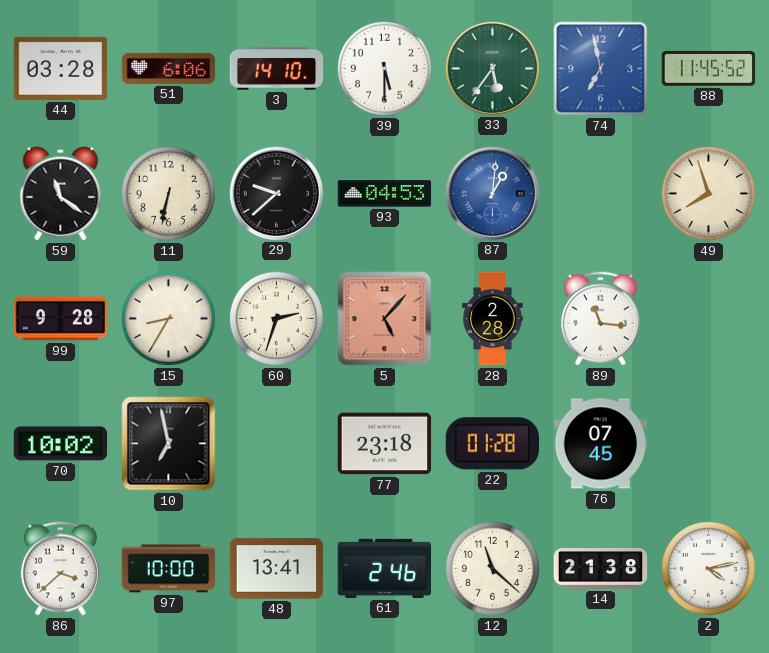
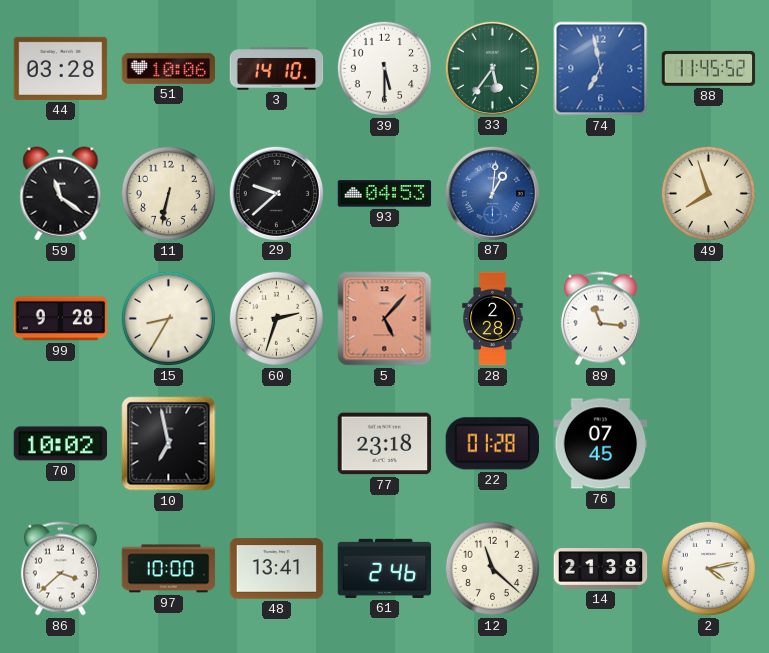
51: 6:06 -> 10:06
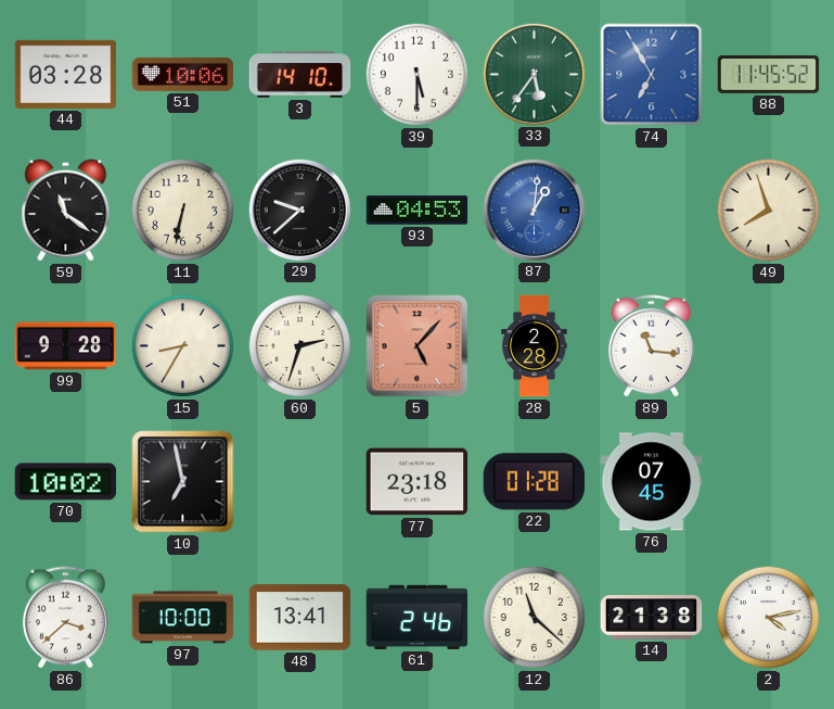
74: 6:58 -> 6:55
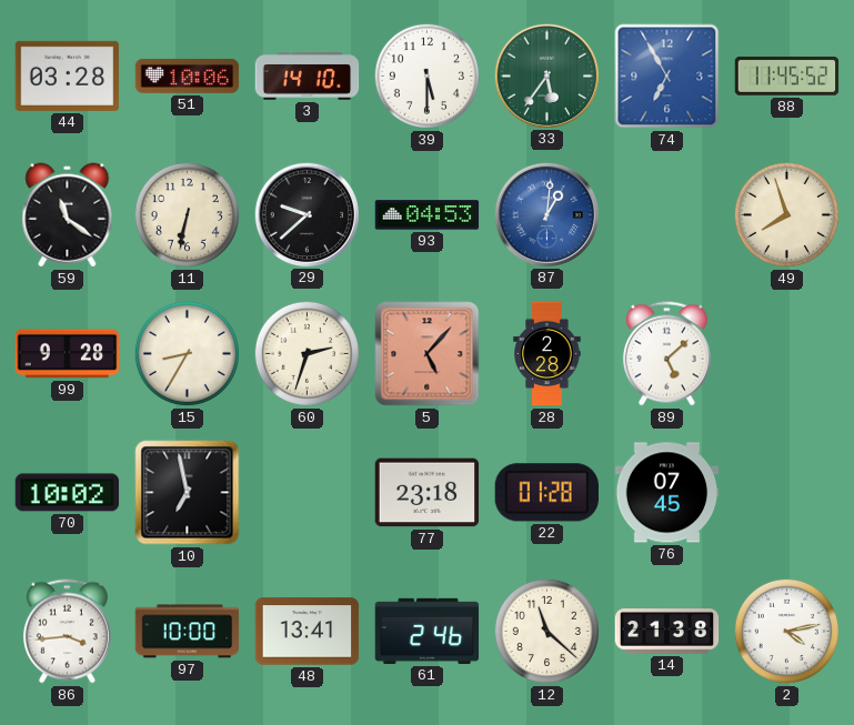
89: 11:16 -> 5:08
86: 3:38 -> 3:44
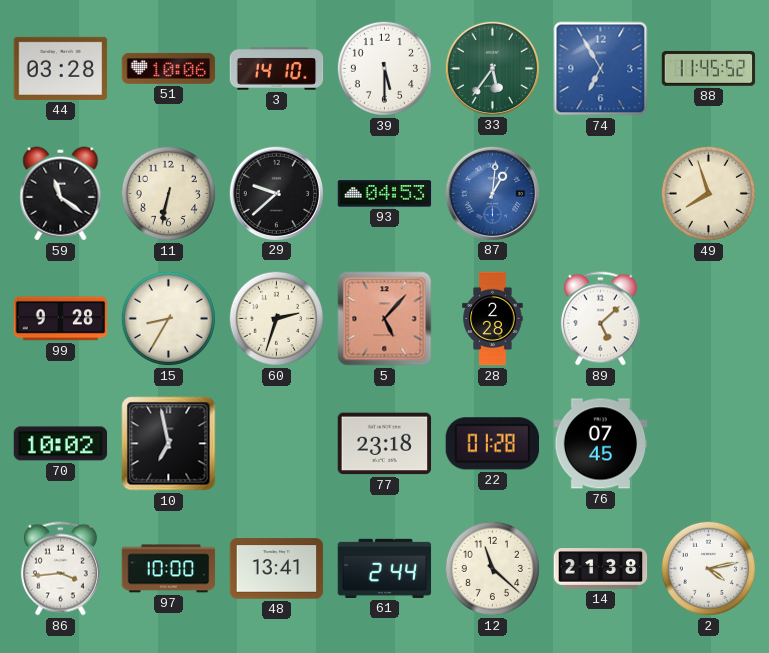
61: 2:46 -> 2:44
